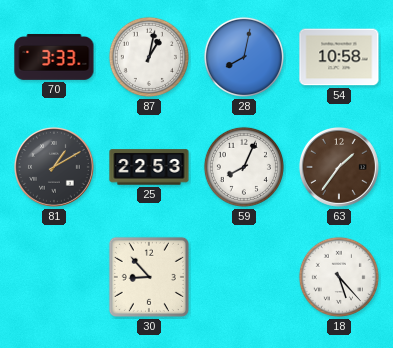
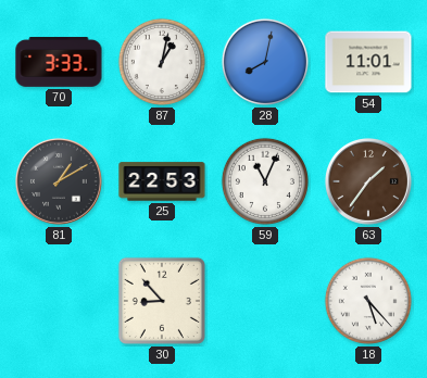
54: 10:58 -> 11:01
59: 8:04 -> 11:04
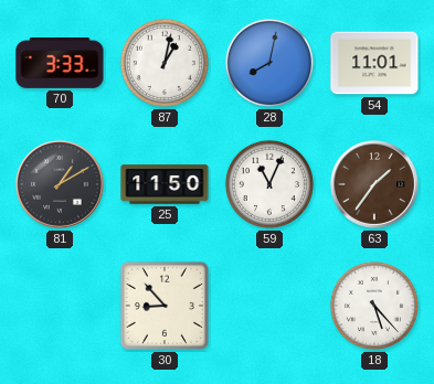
25: 22:53 -> 11:50
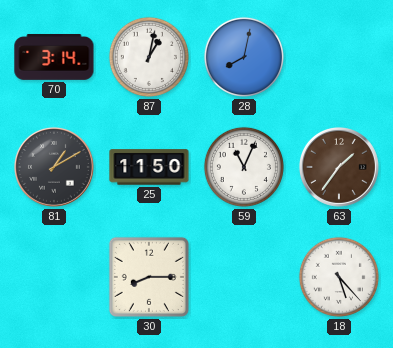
70: 3:33 -> 3:14
54: 11:01 -> none
30: 8:53 -> 8:15
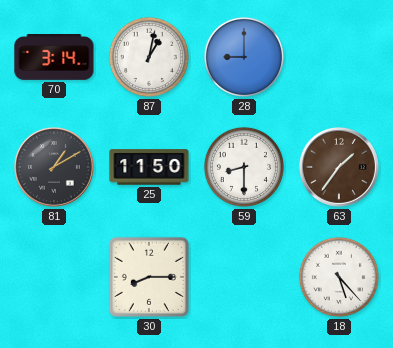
28: 8:02 -> 9:00
59: 11:04 -> 8:30
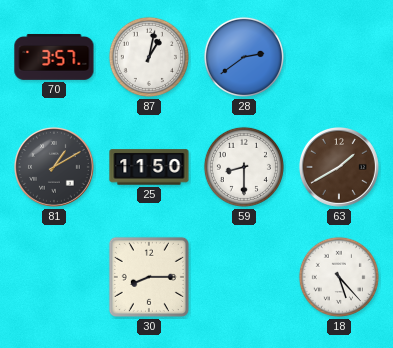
70: 3:14 -> 3:57
28: 9:00 -> 2:39
63: 1:36 -> 1:40
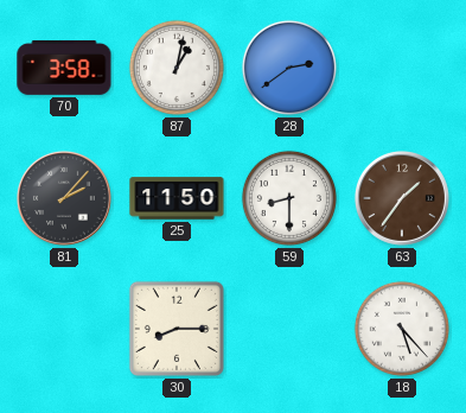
70: 3:57 -> 3:58
81: 1:10 -> 2:07
63: 1:40 -> 1:36
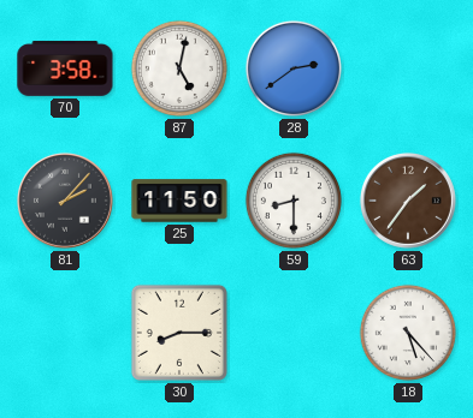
87: 1:02 -> 5:02
